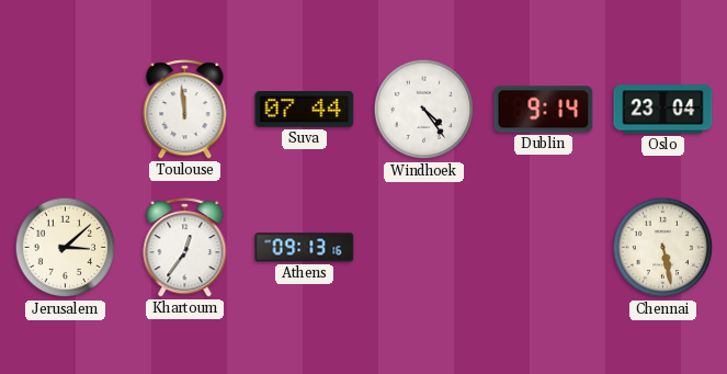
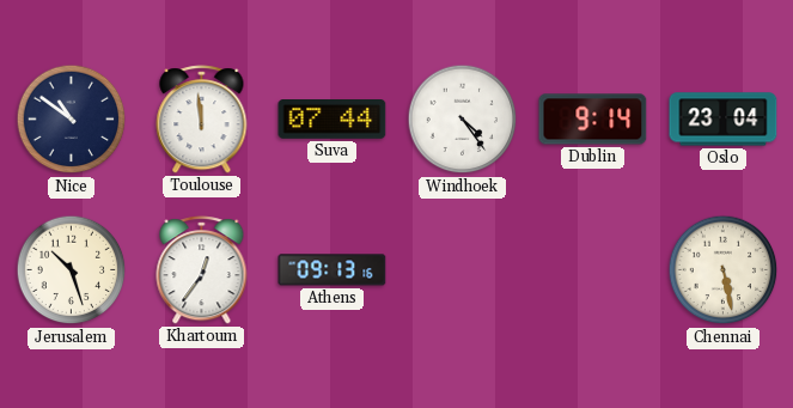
Nice: none -> 10:51
Jerusalem: 3:08 -> 10:27
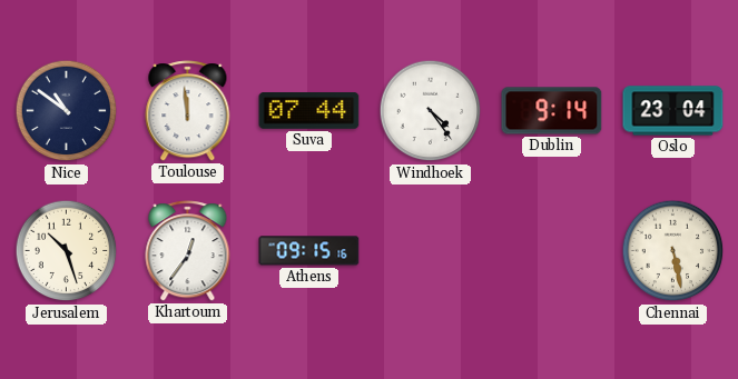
Athens: 09:13 -> 09:15
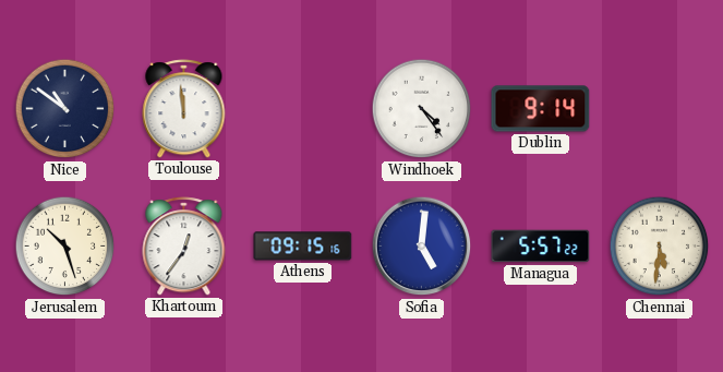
Suva: 07:44 -> none
Oslo: 23:04 -> none
Sofia: none -> 5:01
Managua: none -> 5:57
Chennai: 5:28 -> 5:31
